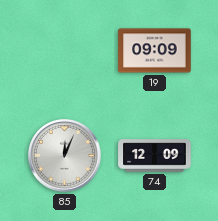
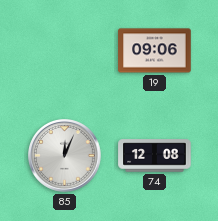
19: 09:09 -> 09:06
74: 12:09 -> 12:08
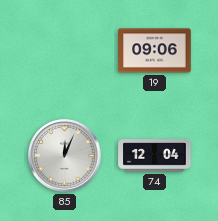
74: 12:08 -> 12:04
